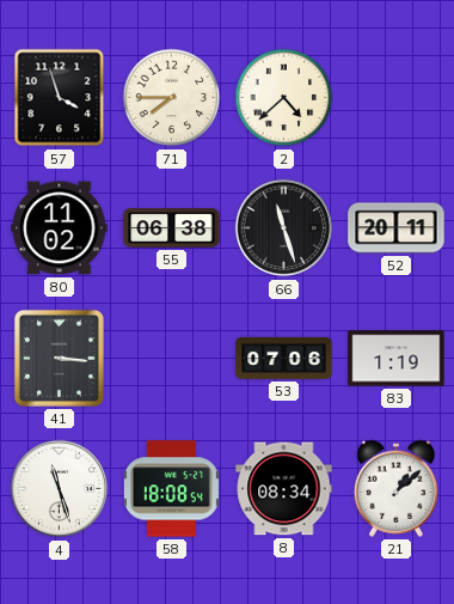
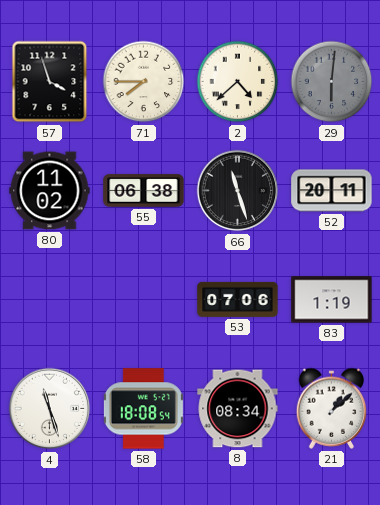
29: none -> 6:01
41: 3:16 -> none
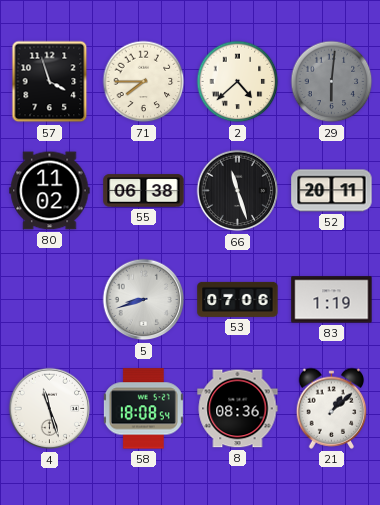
5: none -> 8:42
8: 08:34 -> 08:36
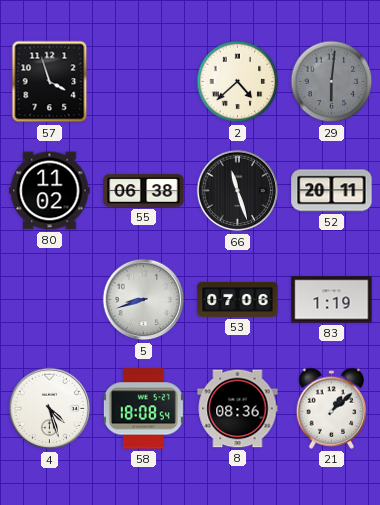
71: 7:45 -> none
4: 11:27 -> 4:27
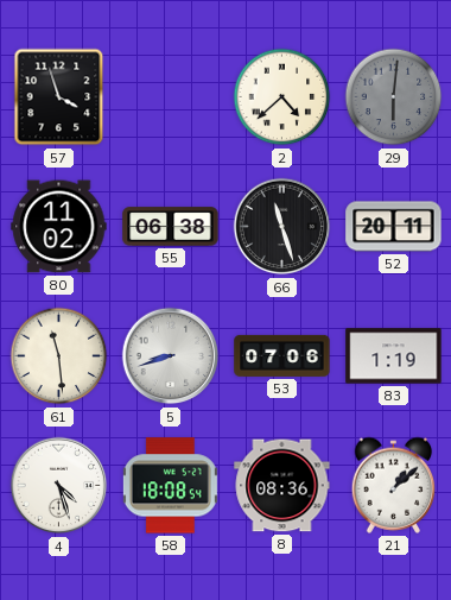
61: none -> 11:29
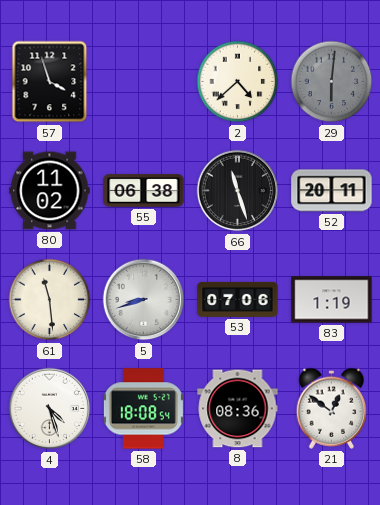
21: 1:08 -> 12:51
